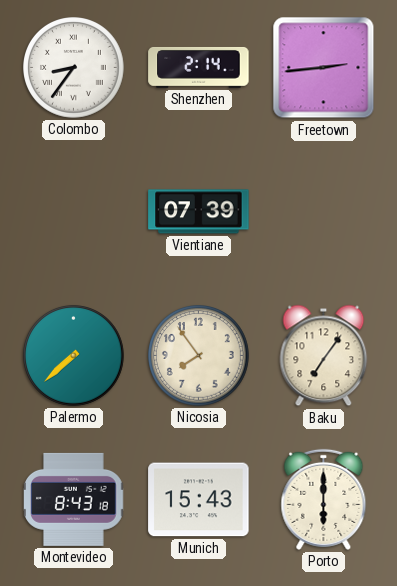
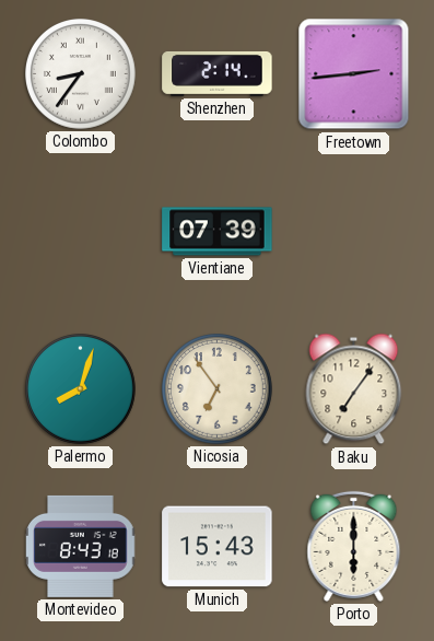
Palermo: 7:38 -> 8:03
Nicosia: 7:54 -> 6:54
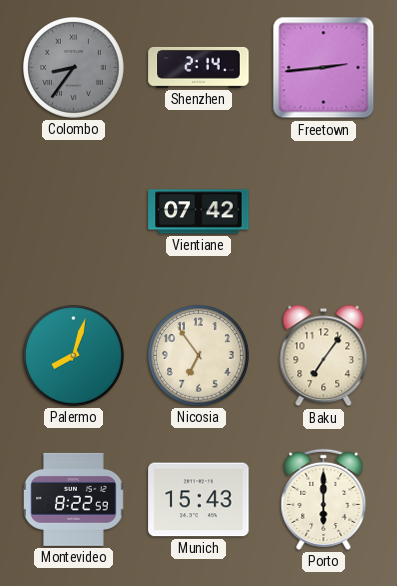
Colombo dial: white -> grey
Vientiane: 07:39 -> 07:42
Montevideo: 8:43 -> 8:22
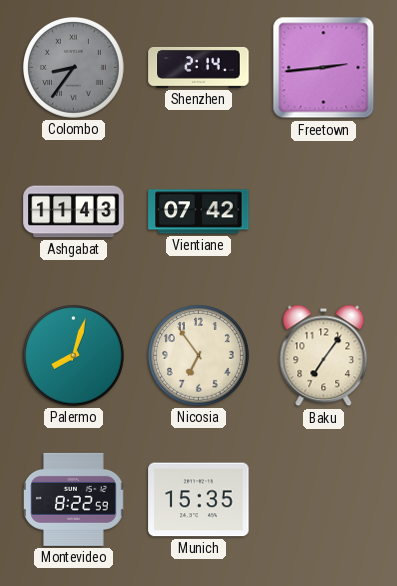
Ashgabat: none -> 11:43
Munich: 15:43 -> 15:35
Porto: 6:00 -> none
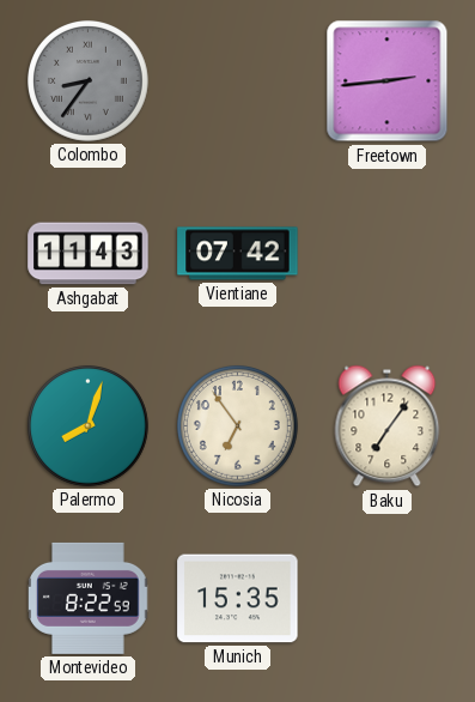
Shenzhen: 2:14 -> none
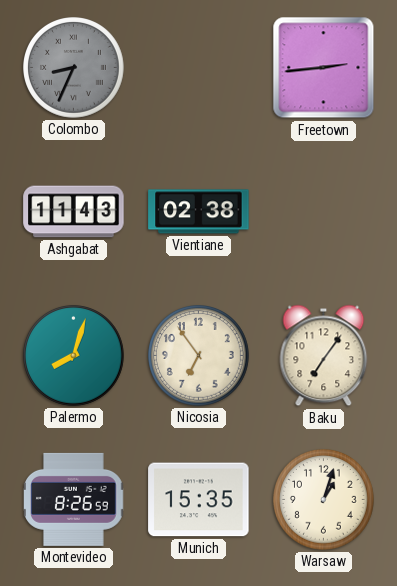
Colombo: 8:36 -> 8:34
Vientiane: 07:42 -> 02:38
Montevideo: 8:22 -> 8:26
Warsaw: none -> 1:03
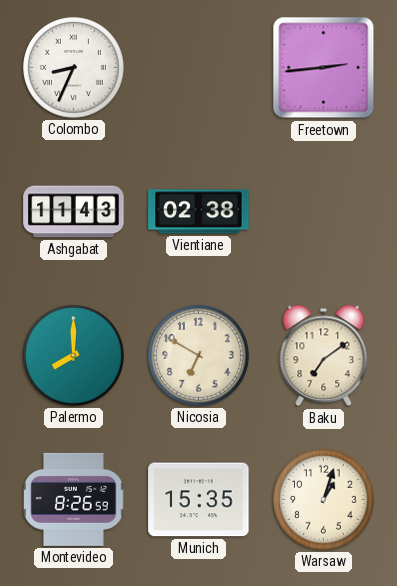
Colombo dial: grey -> white
Palermo: 8:03 -> 8:00
Nicosia: 6:54 -> 6:50
Baku: 7:06 -> 7:09
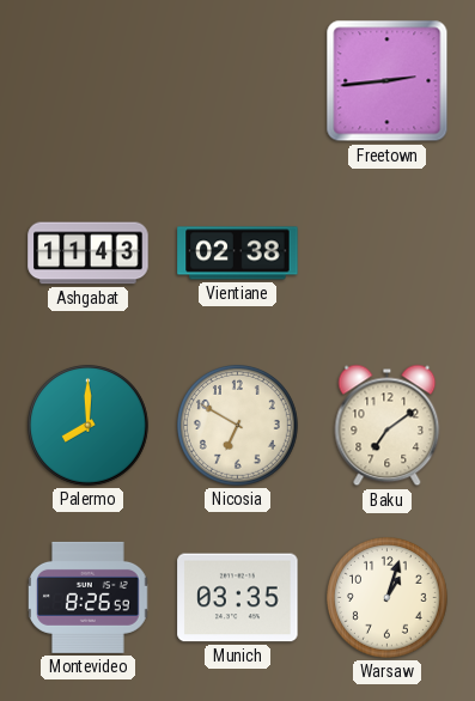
Colombo: 8:34 -> none
Munich: 15:35 -> 03:35
